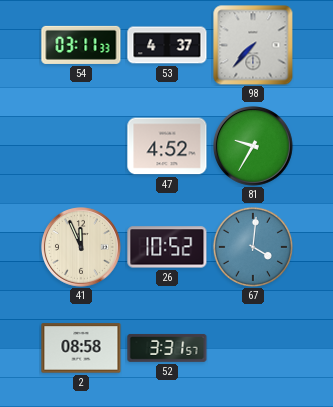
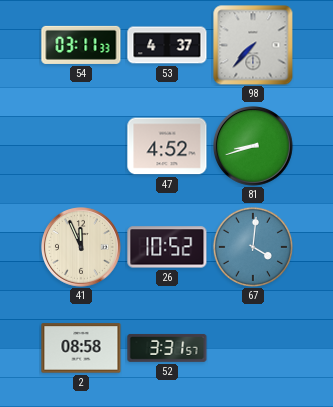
81: 9:35 -> 8:42
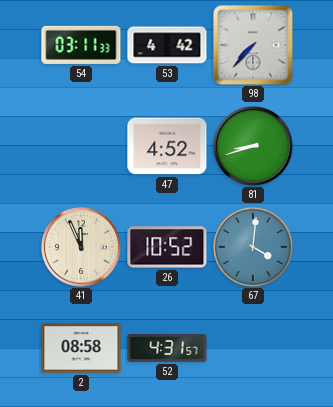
53: 4:37 -> 4:42
52: 3:31 -> 4:31
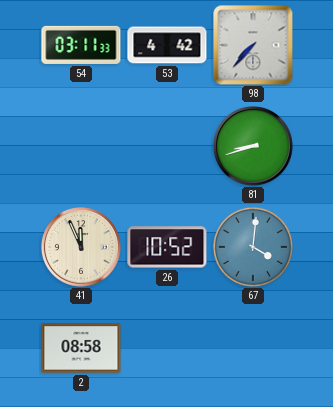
47: 4:52 -> none
52: 4:31 -> none
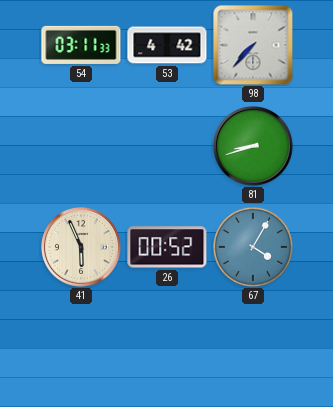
41: 11:56 -> 5:56
26: 10:52 -> 00:52
67: 4:01 -> 4:05
2: 08:58 -> none
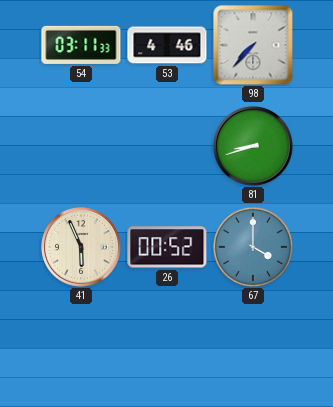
53: 4:42 -> 4:46
67: 4:05 -> 4:00
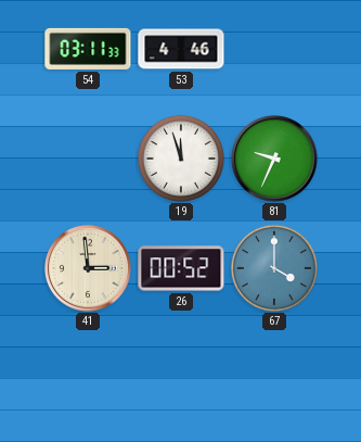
98: 7:37 -> none
19: none -> 11:57
81: 8:42 -> 9:34
41: 5:56 -> 2:59
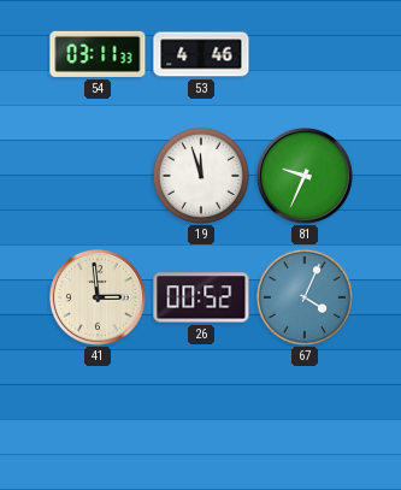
67: 4:00 -> 4:04
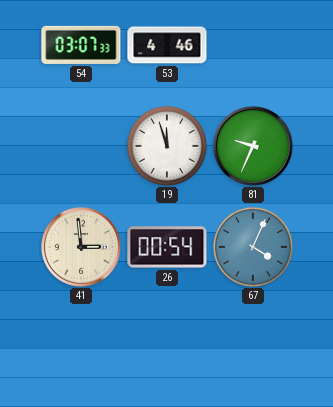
54: 03:11 -> 03:07
26: 00:52 -> 00:54
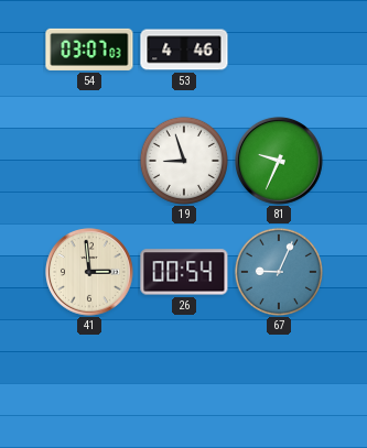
54: 03:07:33 -> 03:07:03
19: 11:57 -> 8:57
67: 4:04 -> 9:04
